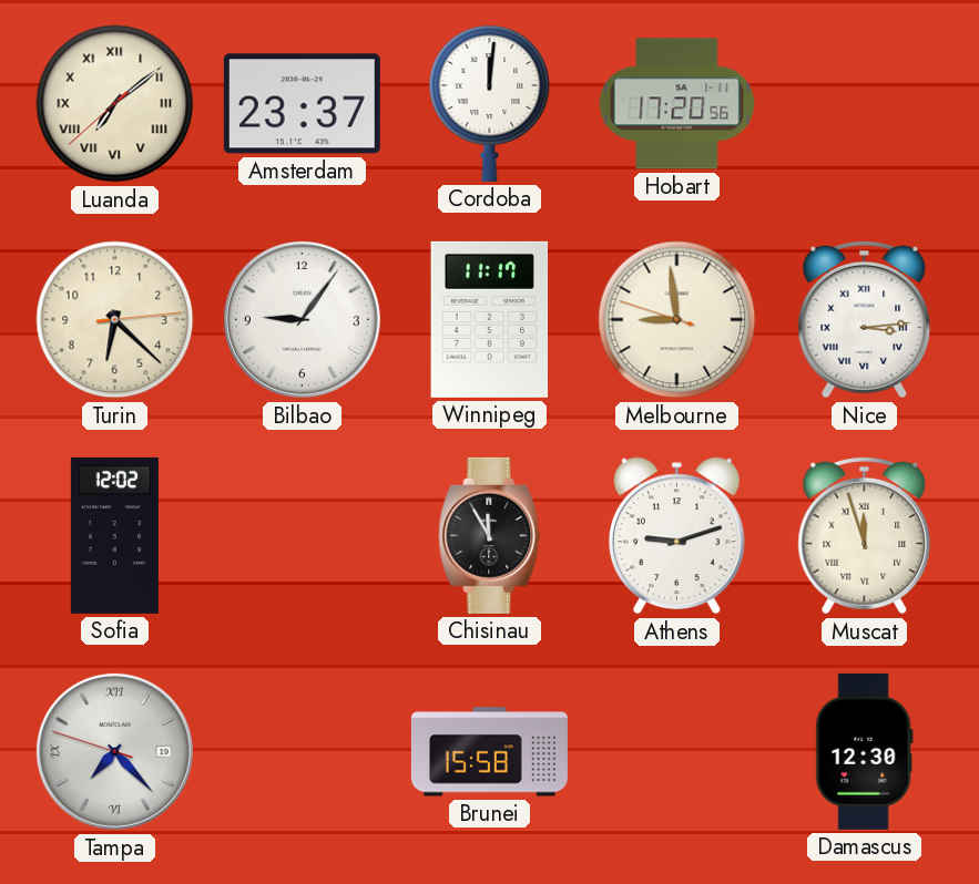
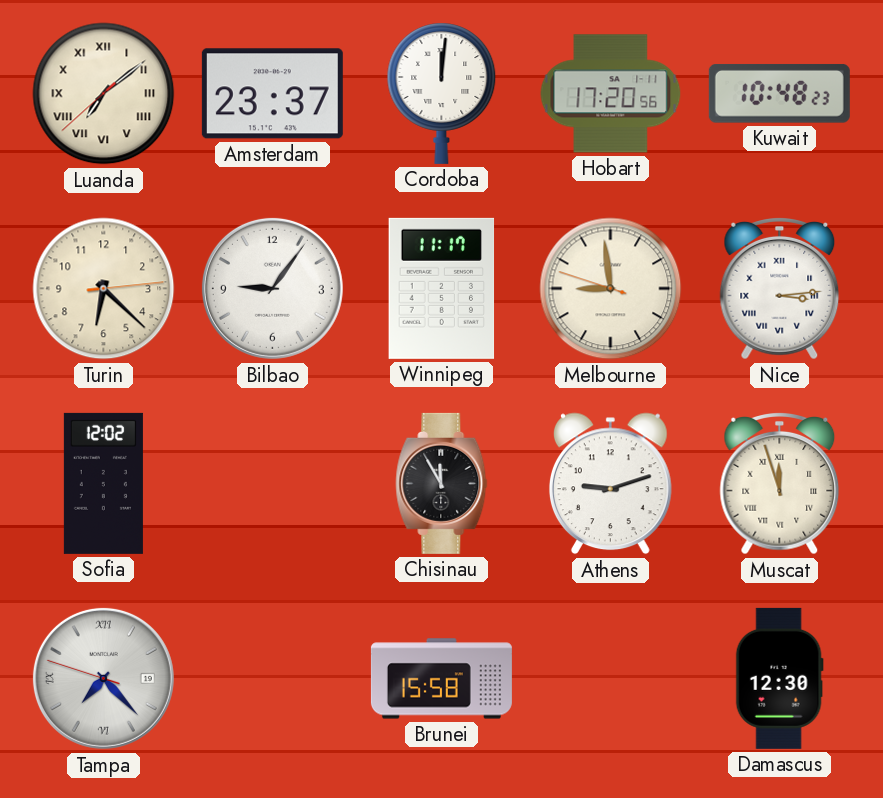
Kuwait: none -> 10:48
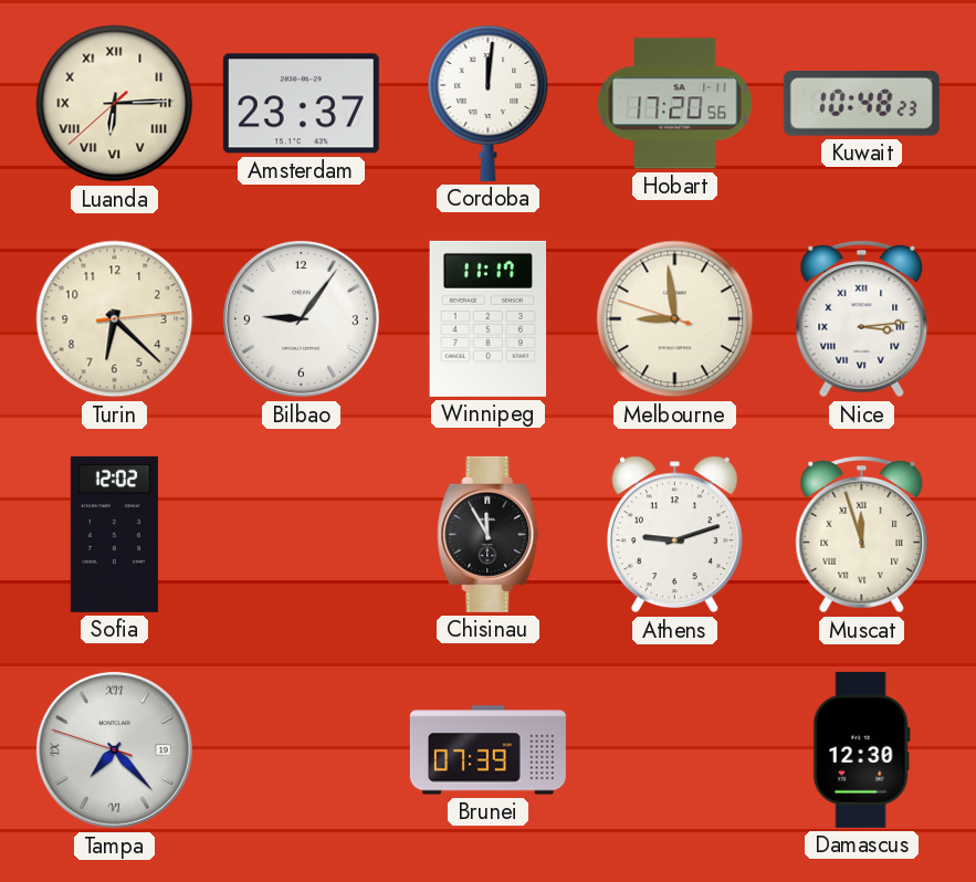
Luanda: 7:08 -> 6:14
Brunei: 15:58 -> 07:39
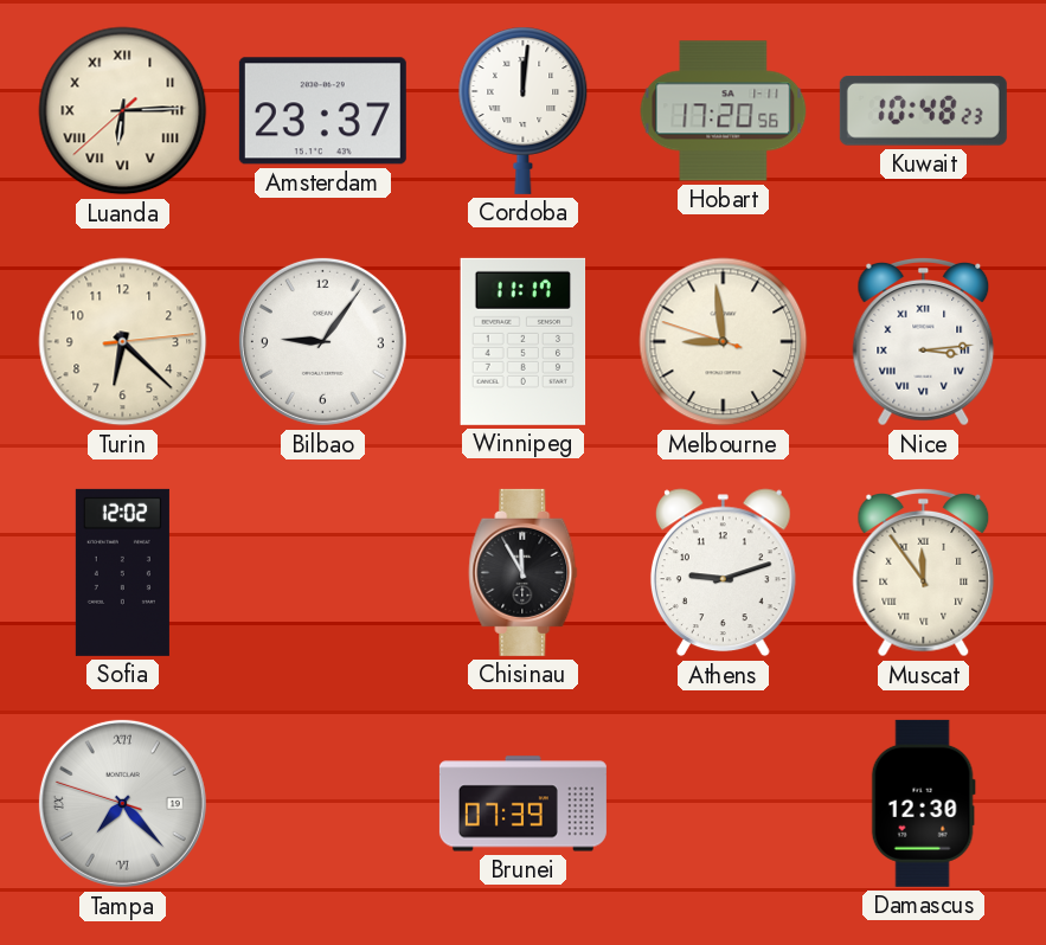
Muscat: 11:57 -> 11:54
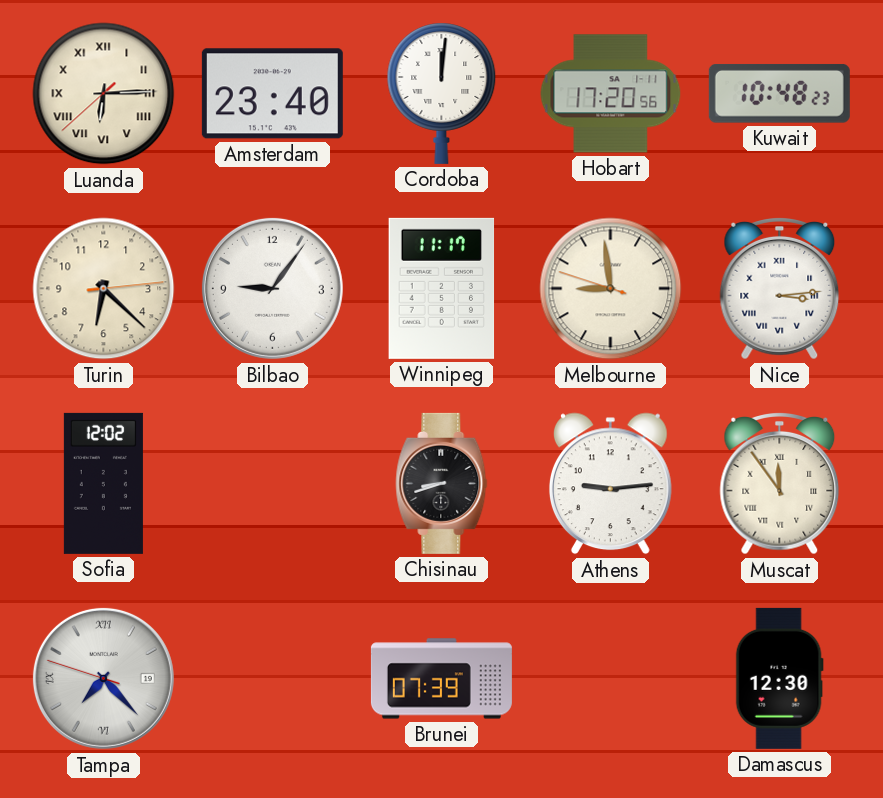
Amsterdam: 23:37 -> 23:40
Chisinau: 11:55 -> 8:42
Athens: 9:12 -> 9:14
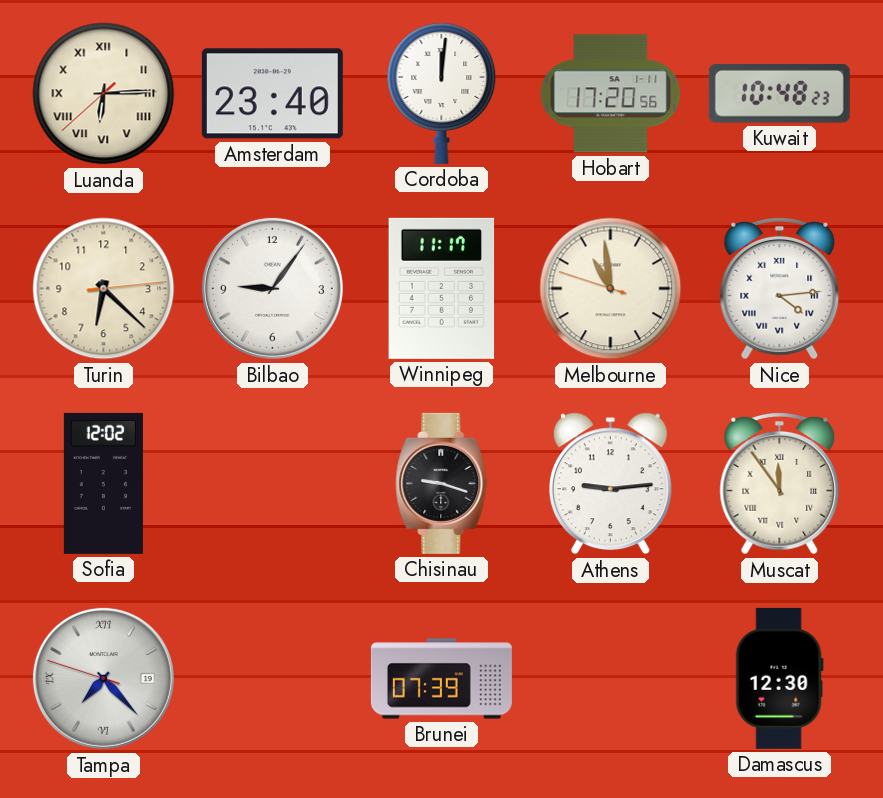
Melbourne: 8:58 -> 10:58
Nice: 3:14 -> 4:14
Chisinau: 8:42 -> 9:18
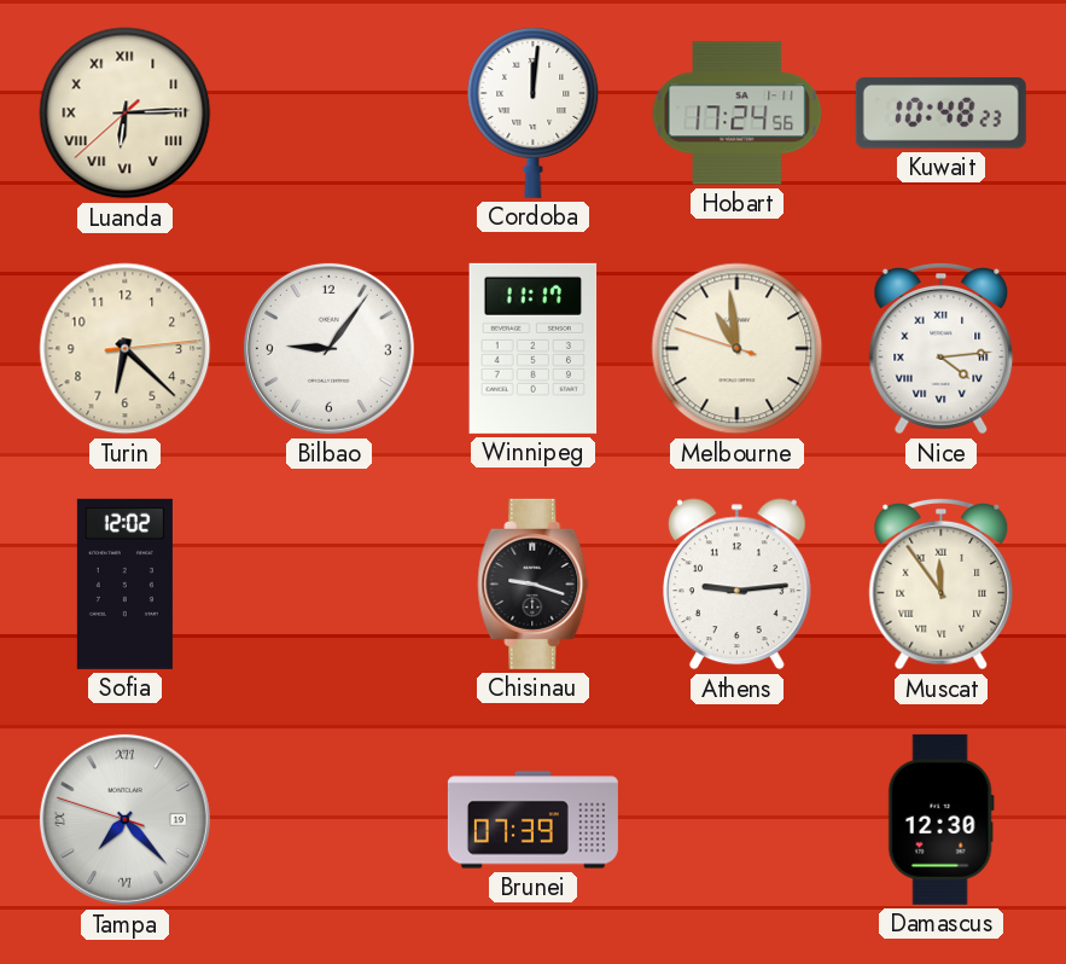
Amsterdam: 23:40 -> none
Hobart: 17:20 -> 17:24
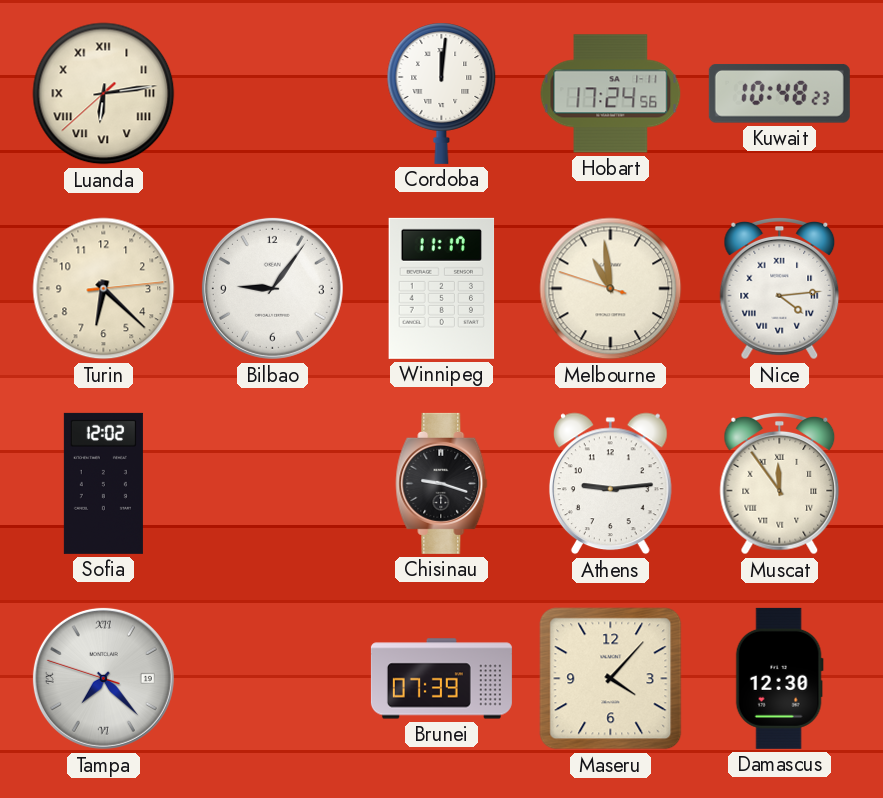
Luanda: 6:14 -> 6:13
Maseru: none -> 4:07
